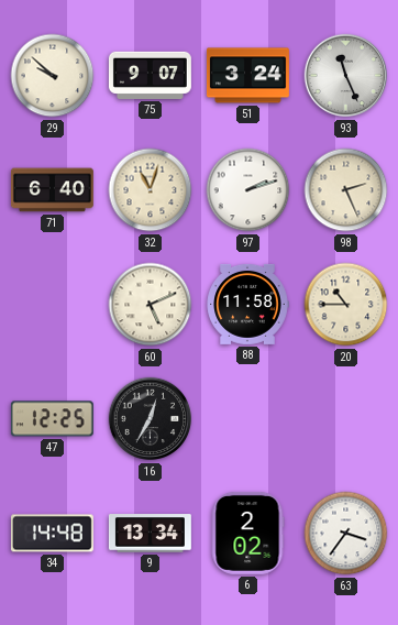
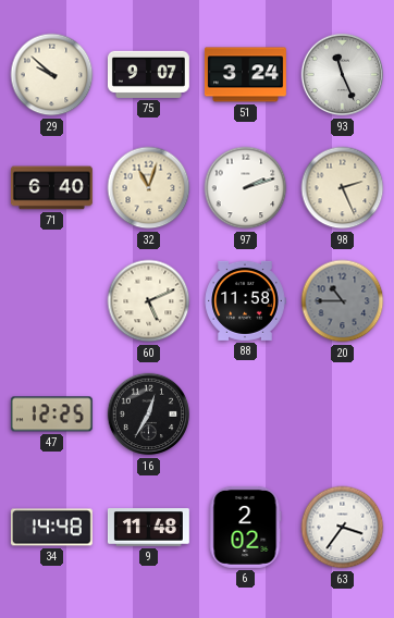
20 dial: cream -> grey
9: 13:34 -> 11:48
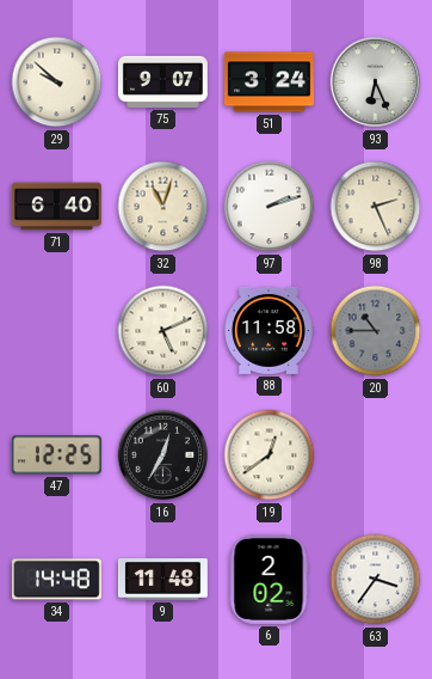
93: 11:26 -> 6:26
19: none -> 12:39
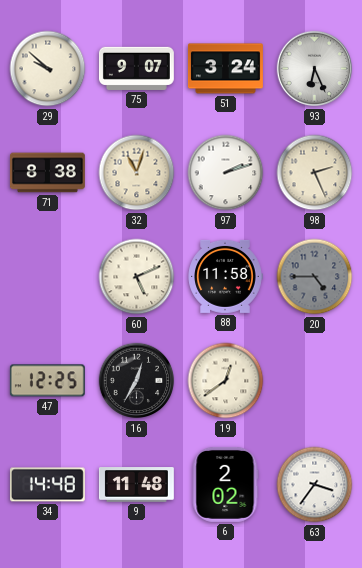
71: 6:40 -> 8:38
20: 10:45 -> 4:45
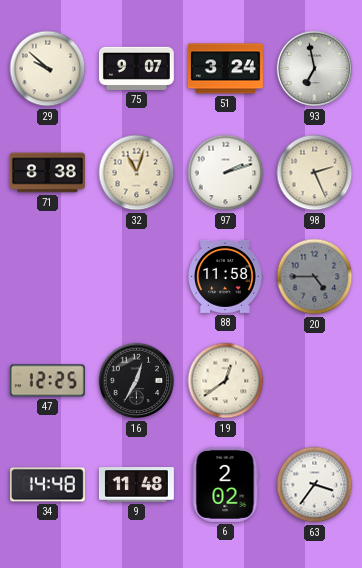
93: 6:26 -> 6:58
60: 5:11 -> none
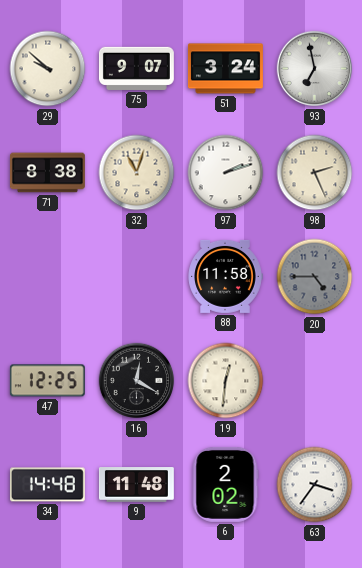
16: 12:35 -> 12:20
19: 12:39 -> 12:31
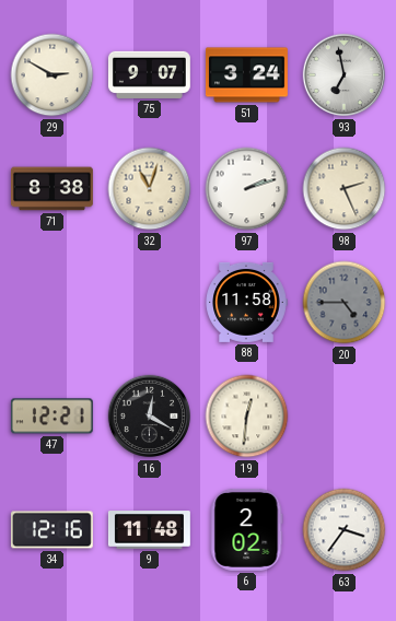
29: 9:52 -> 2:50
47: 12:25 -> 12:21
34: 14:48 -> 12:16
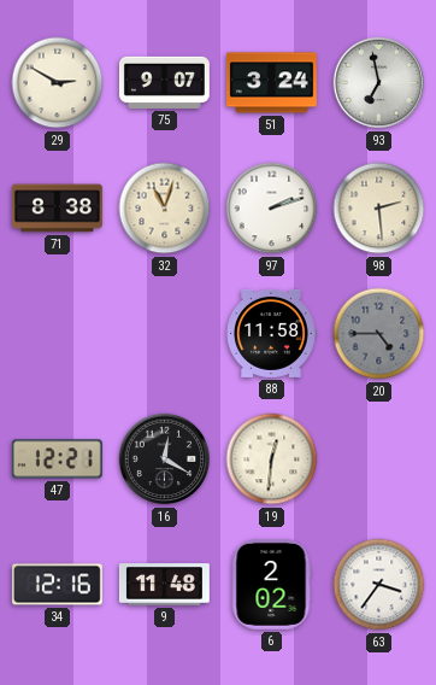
98: 2:26 -> 2:29
